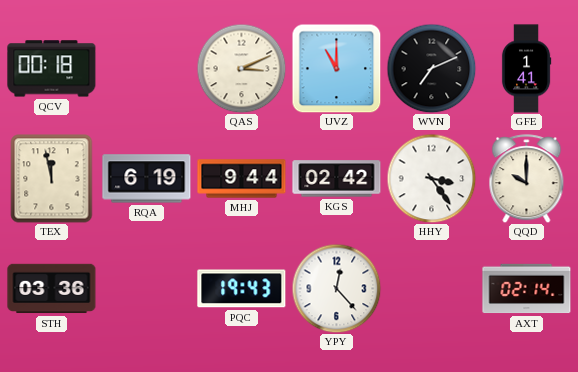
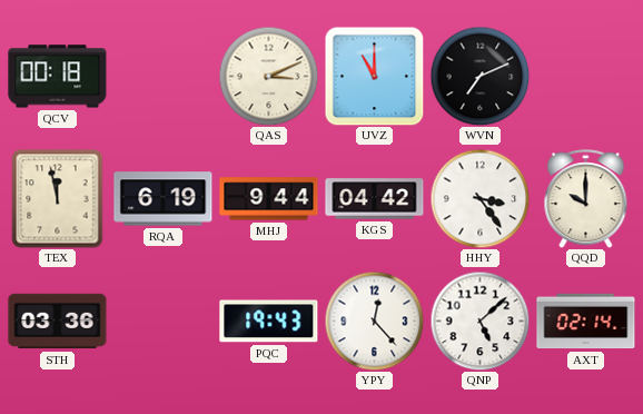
GFE: 1:41 -> none
KGS: 02:42 -> 04:42
QNP: none -> 5:08
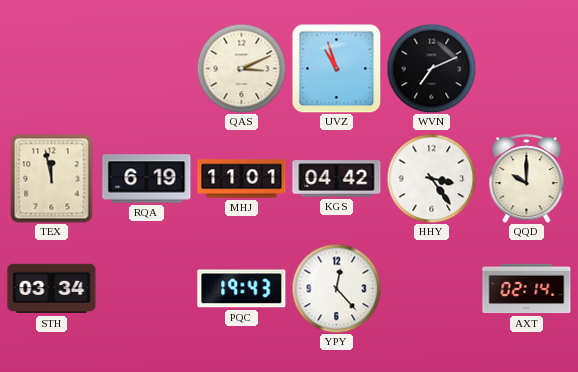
QCV: 00:18 -> none
UVZ: 11:00 -> 10:57
MHJ: 9:44 -> 11:01
STH: 03:36 -> 03:34
QNP: 5:08 -> none
